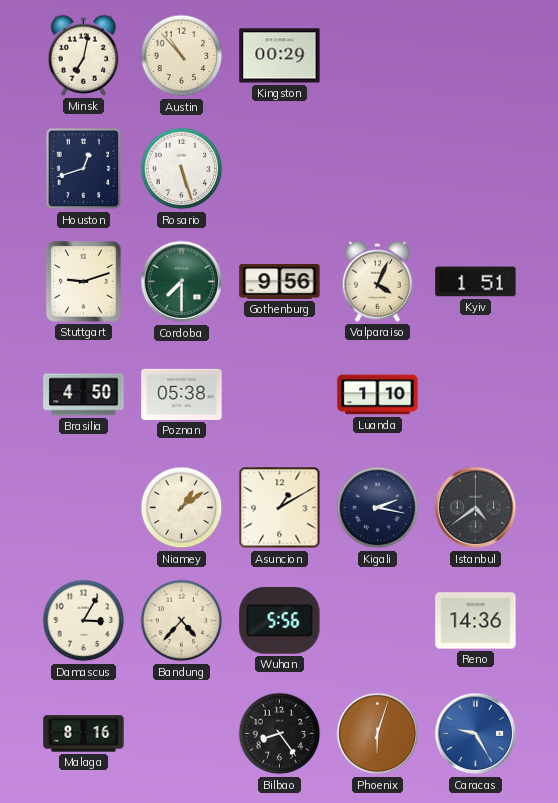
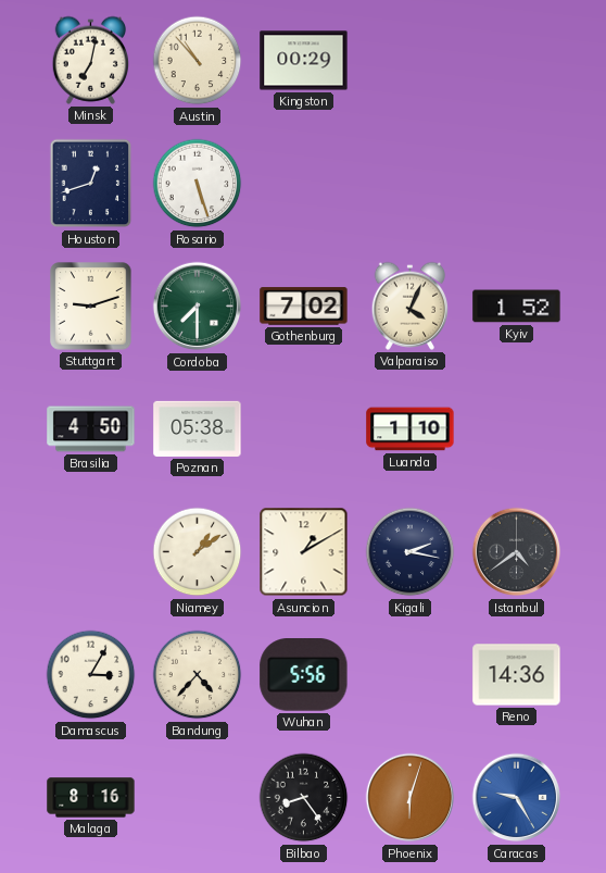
Gothenburg: 9:56 -> 7:02
Kyiv: 1:51 -> 1:52
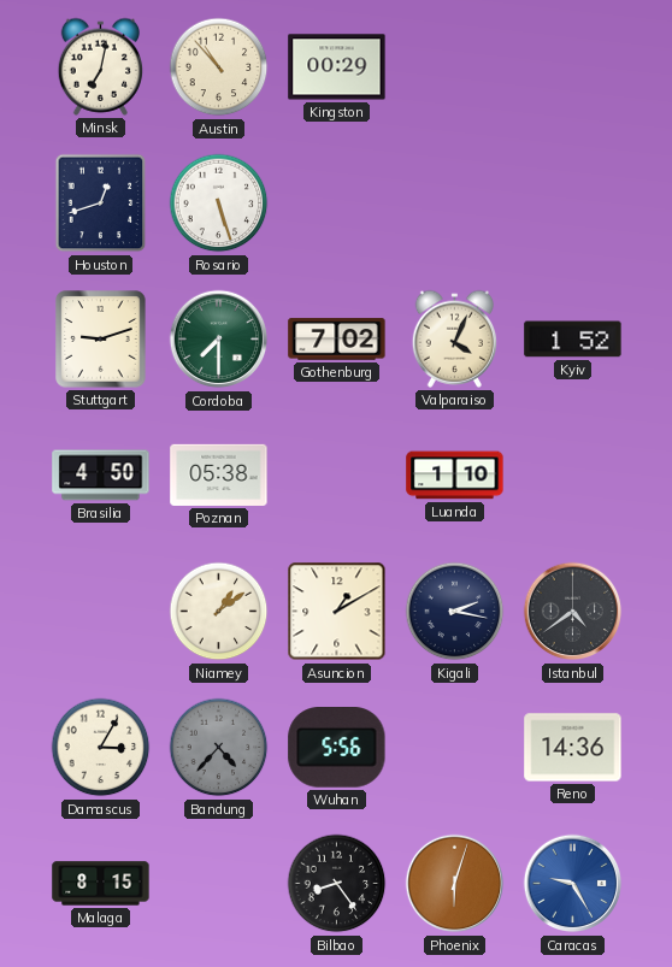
Bandung dial: cream -> grey
Malaga: 8:16 -> 8:15
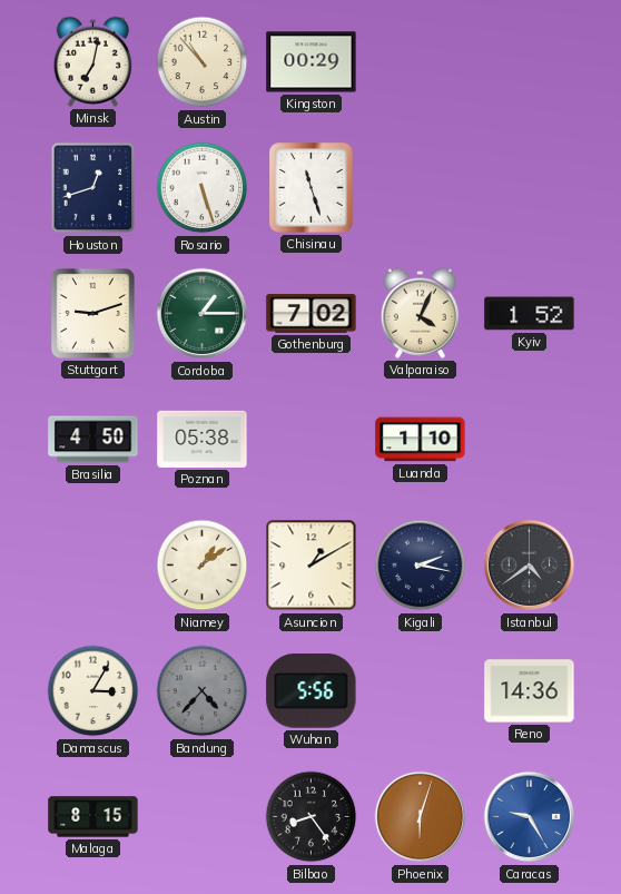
Chisinau: none -> 11:27
Cordoba: 7:30 -> 1:15
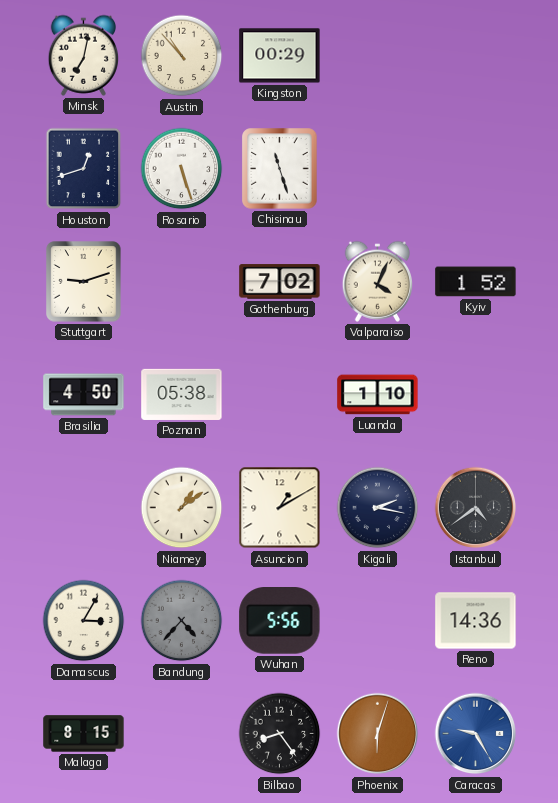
Cordoba: 1:15 -> none
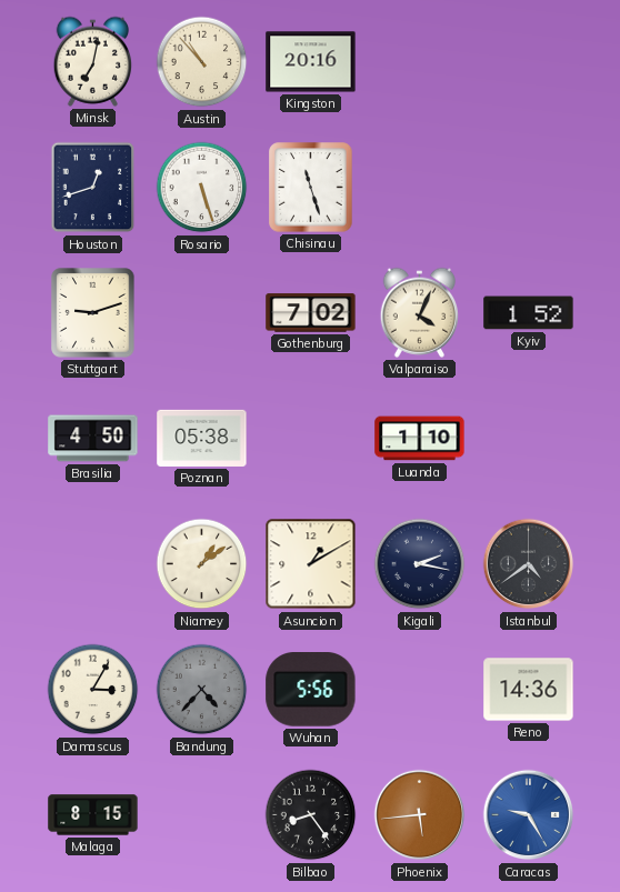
Kingston: 00:29 -> 20:16
Phoenix: 6:03 -> 5:44
